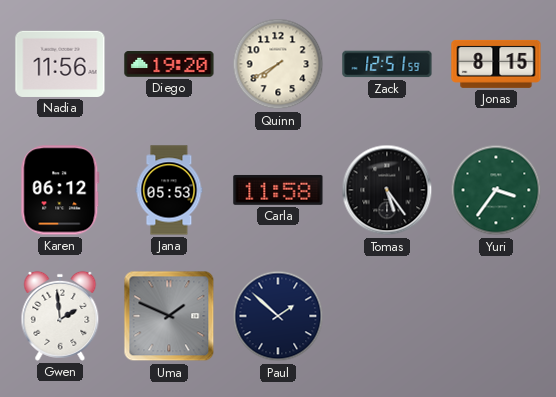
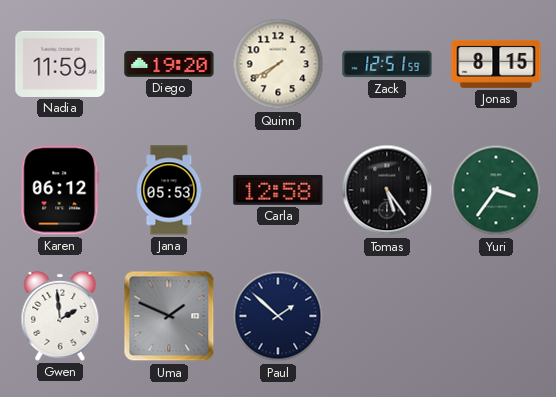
Nadia: 11:56 -> 11:59
Carla: 11:58 -> 12:58
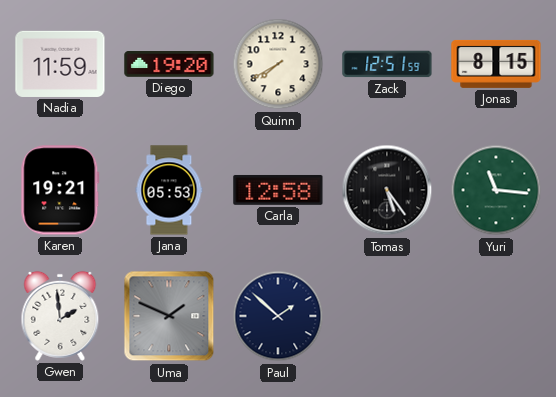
Karen: 06:12 -> 19:21
Yuri: 3:36 -> 11:16
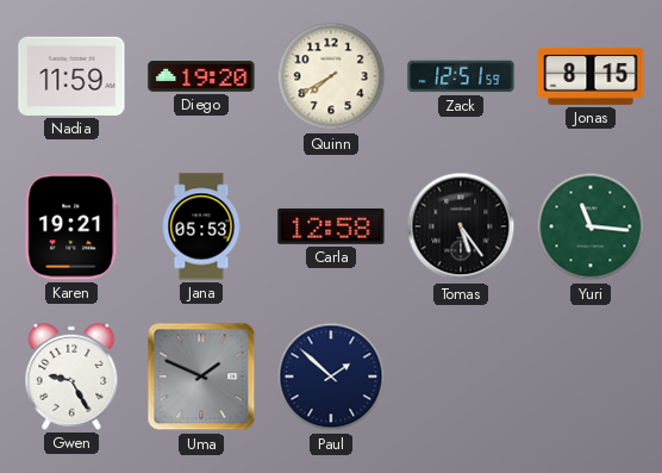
Gwen: 1:59 -> 9:25
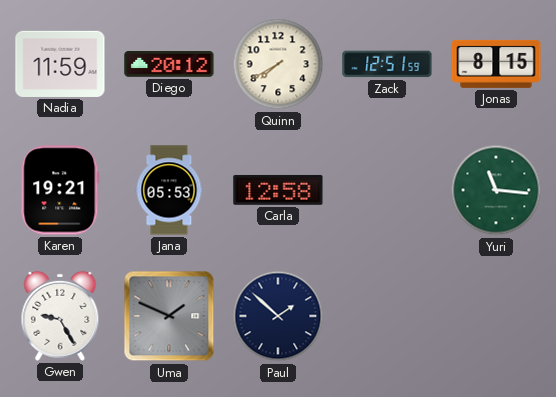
Diego: 19:20 -> 20:12
Tomas: 5:24 -> none
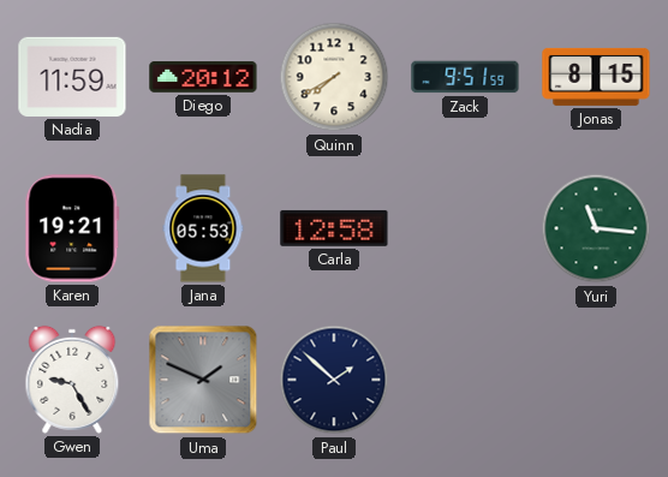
Zack: 12:51 -> 9:51
